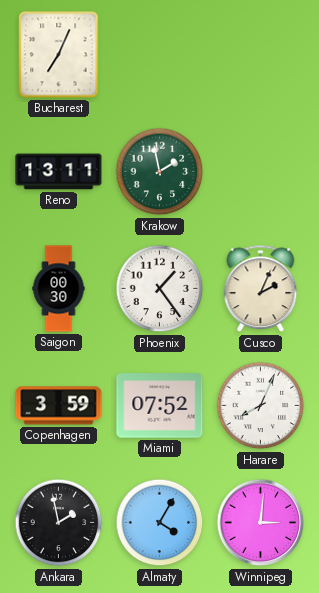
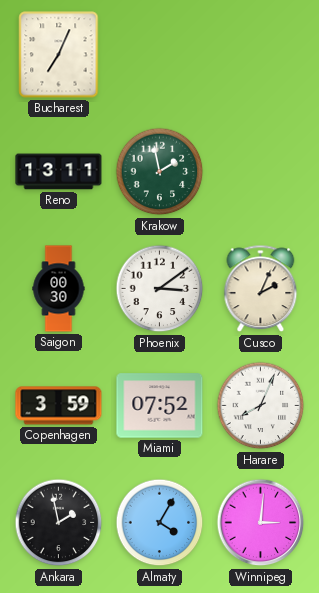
Phoenix: 1:24 -> 3:09
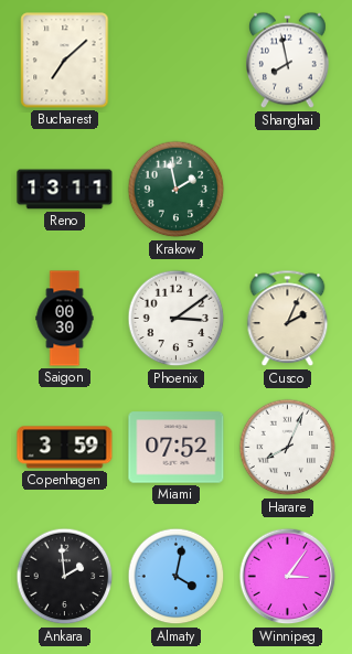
Bucharest: 7:04 -> 7:08
Shanghai: none -> 7:58
Ankara: 1:58 -> 1:59
Almaty: 4:05 -> 4:02
Winnipeg: 3:01 -> 3:06
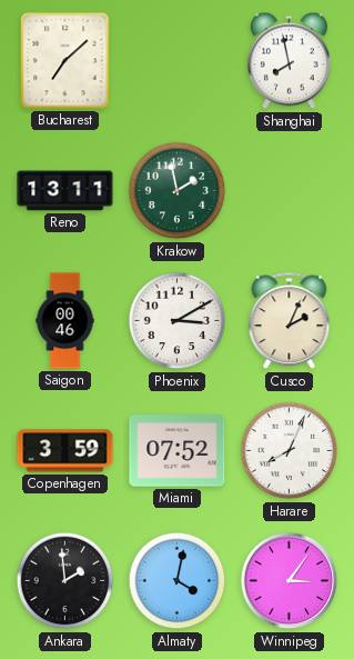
Saigon: 00:30 -> 00:46
Phoenix: 3:09 -> 3:10
